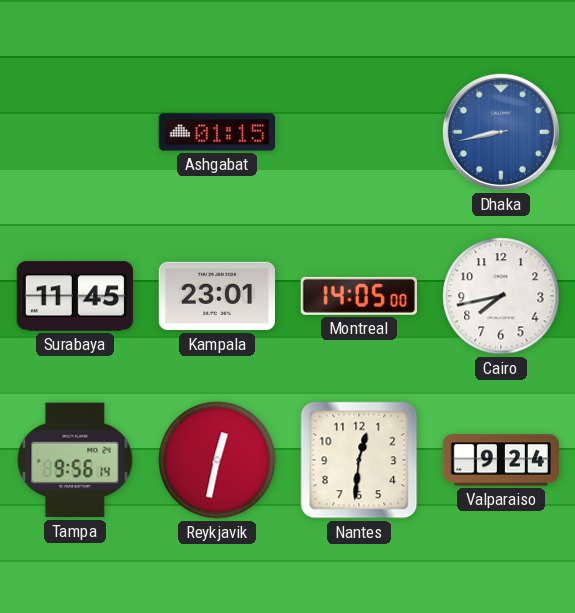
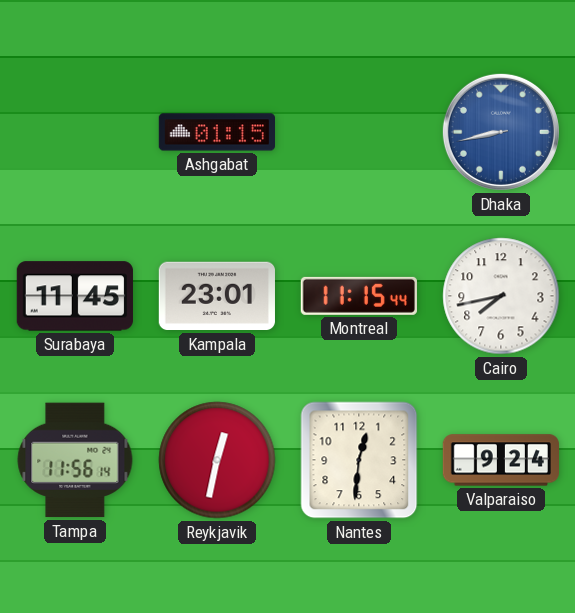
Montreal: 14:05 -> 11:15
Tampa: 9:56 -> 11:56
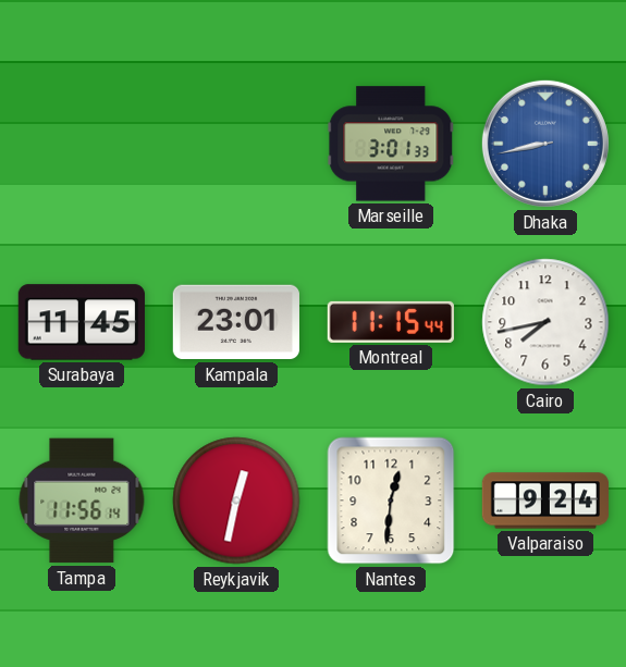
Ashgabat: 01:15 -> none
Marseille: none -> 3:01
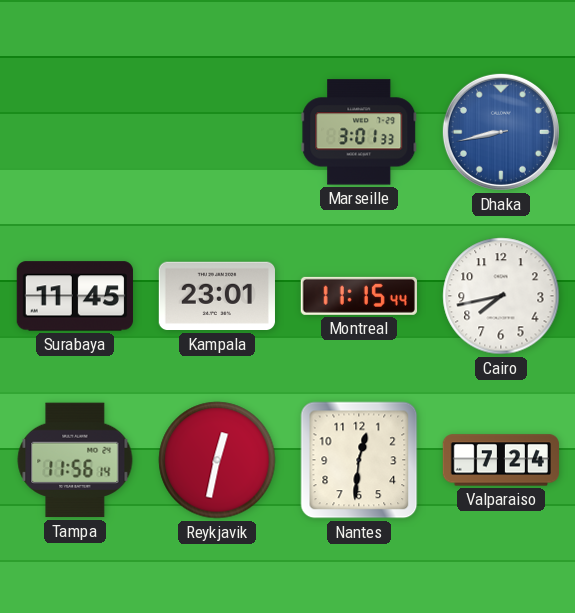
Valparaiso: 9:24 -> 7:24
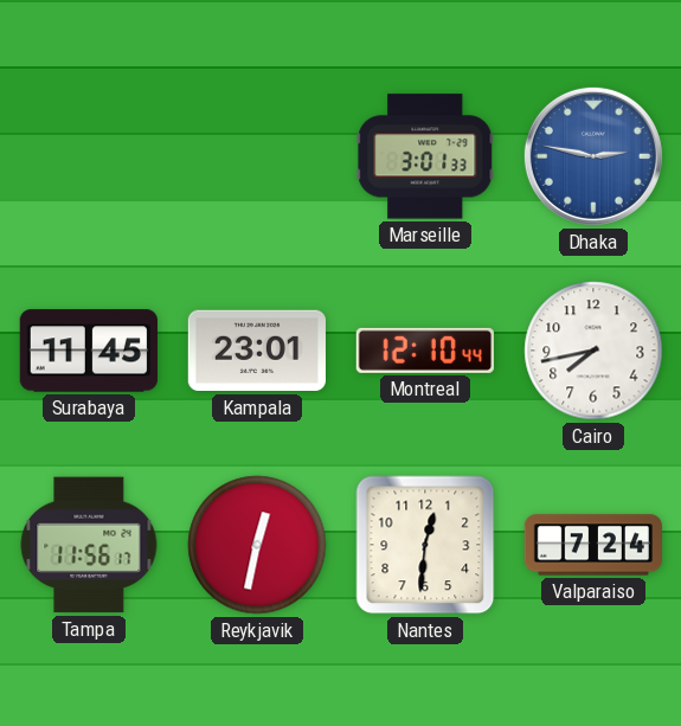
Dhaka: 8:43 -> 2:47
Montreal: 11:15 -> 12:10
Tampa: 11:56:14 -> 11:56:17
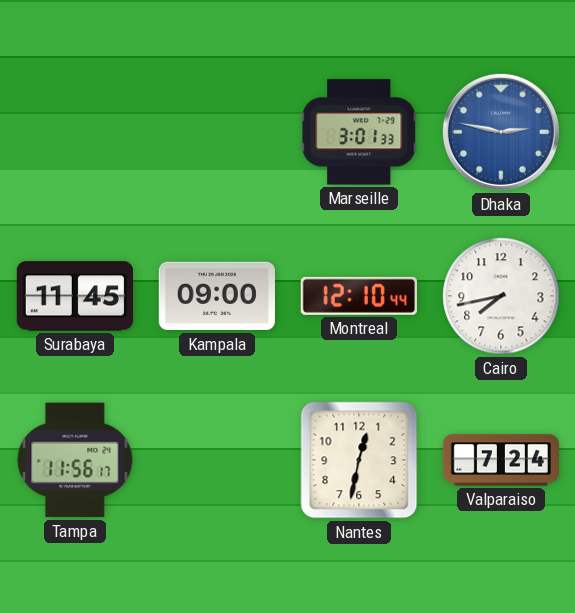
Kampala: 23:01 -> 09:00
Reykjavik: 12:32 -> none
Nantes: 12:31 -> 12:32
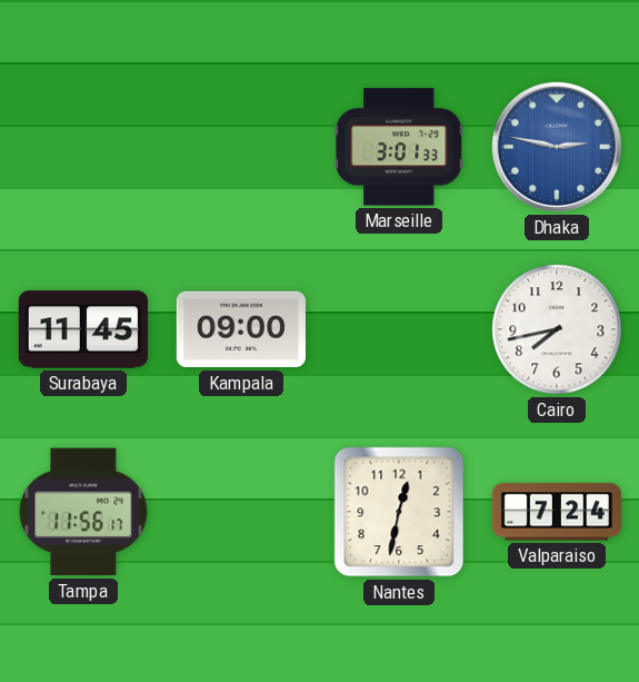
Montreal: 12:10 -> none
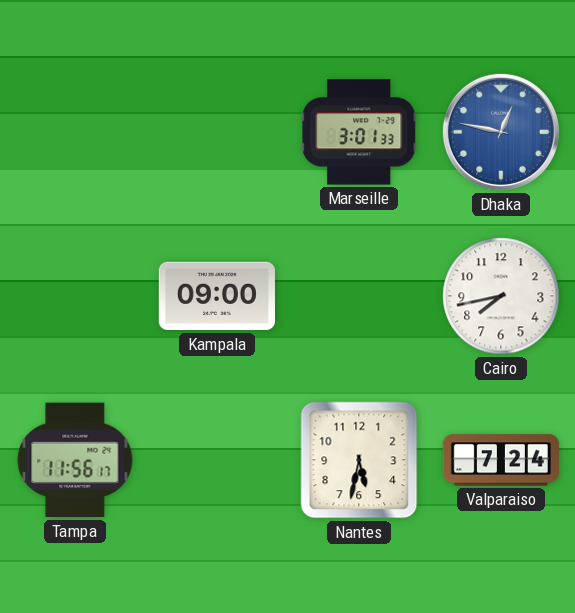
Dhaka: 2:47 -> 12:47
Surabaya: 11:45 -> none
Nantes: 12:32 -> 5:32
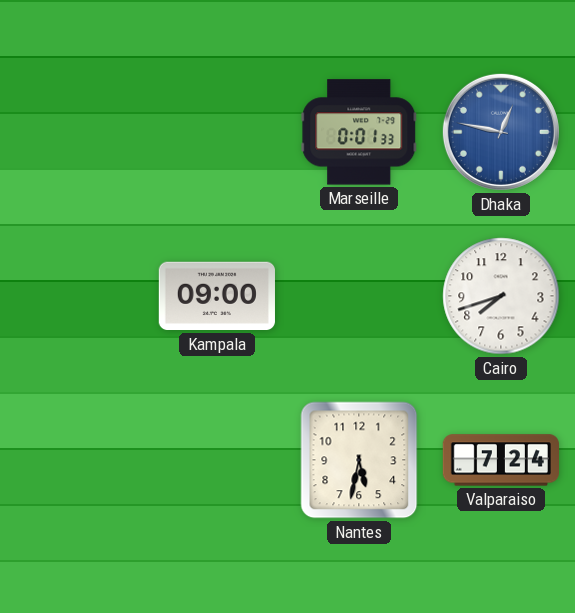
Marseille: 3:01 -> 0:01
Cairo: 7:43 -> 7:42
Tampa: 11:56 -> none
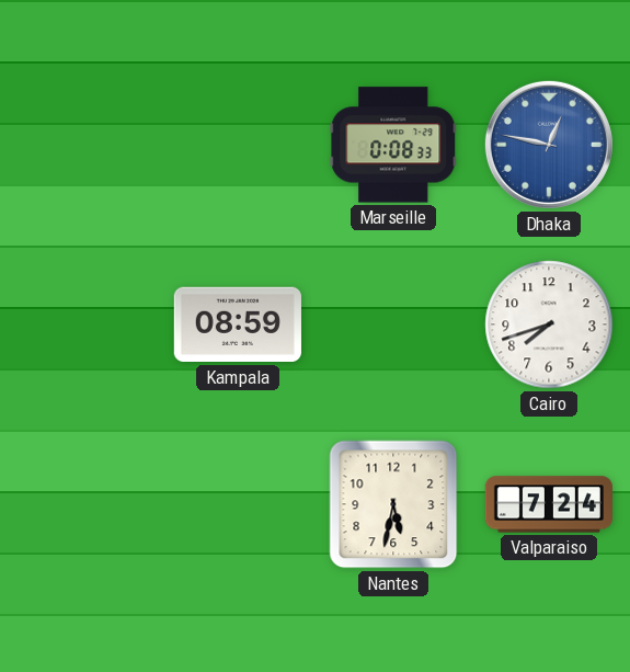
Marseille: 0:01 -> 0:08
Kampala: 09:00 -> 08:59
